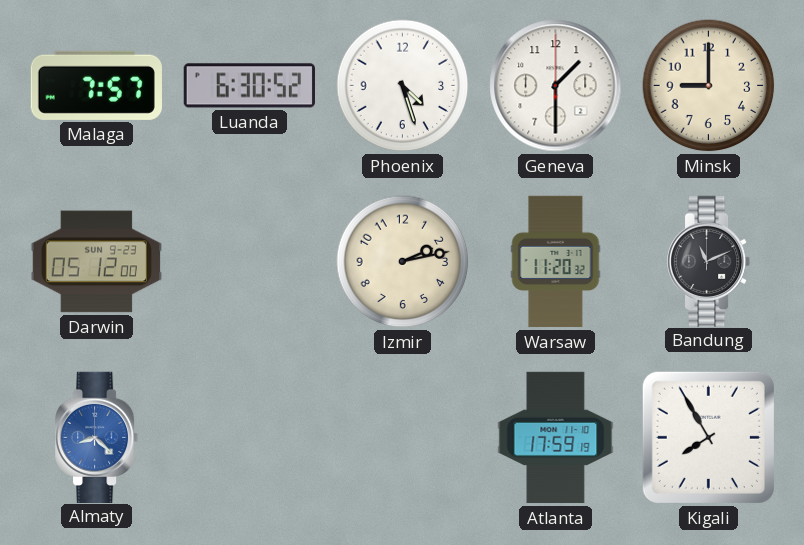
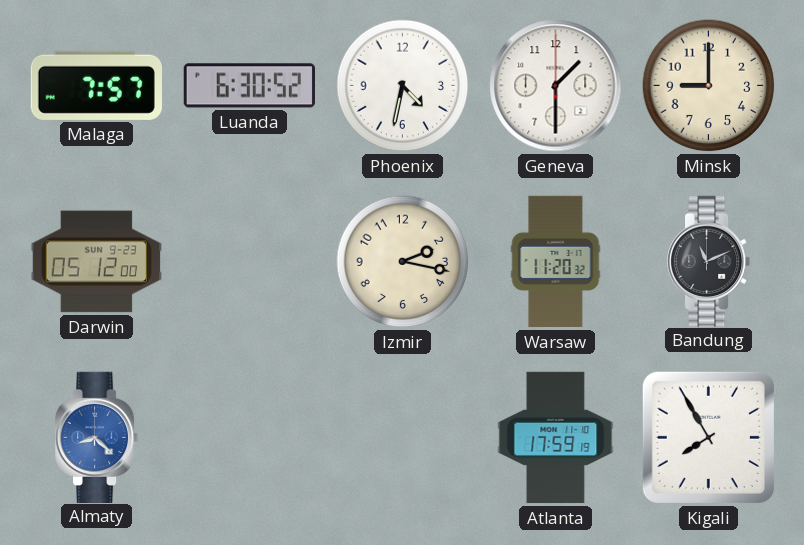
Phoenix: 4:27 -> 4:32
Izmir: 2:13 -> 2:17
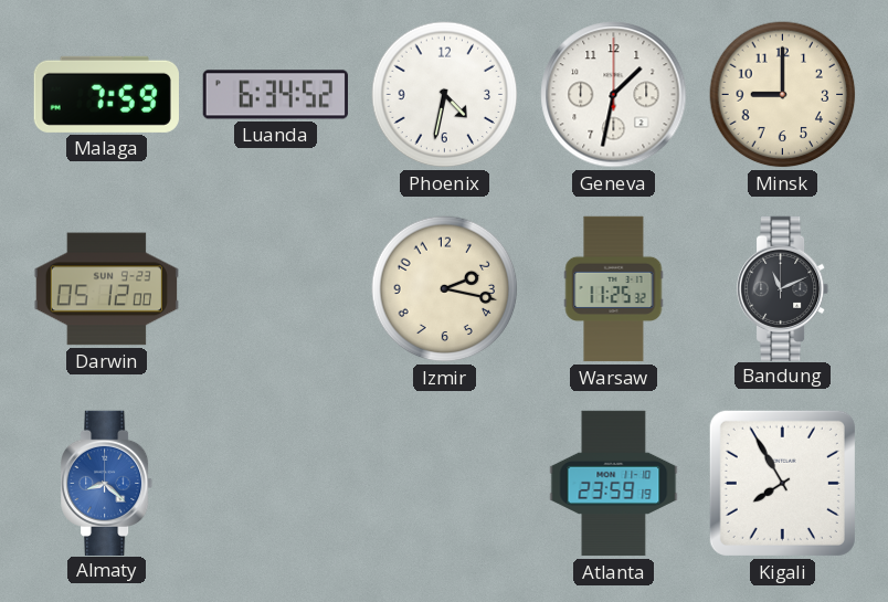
Malaga: 7:57 -> 7:59
Luanda: 6:30 -> 6:34
Geneva: 1:30 -> 1:32
Warsaw: 11:20 -> 11:25
Atlanta: 17:59 -> 23:59
